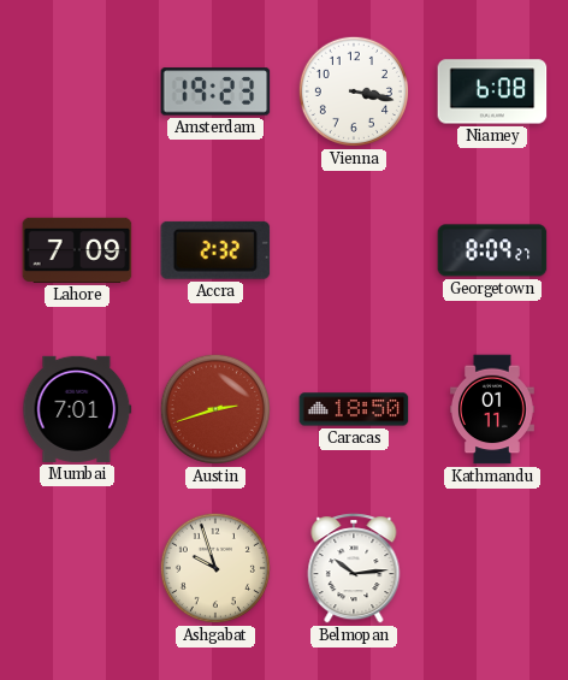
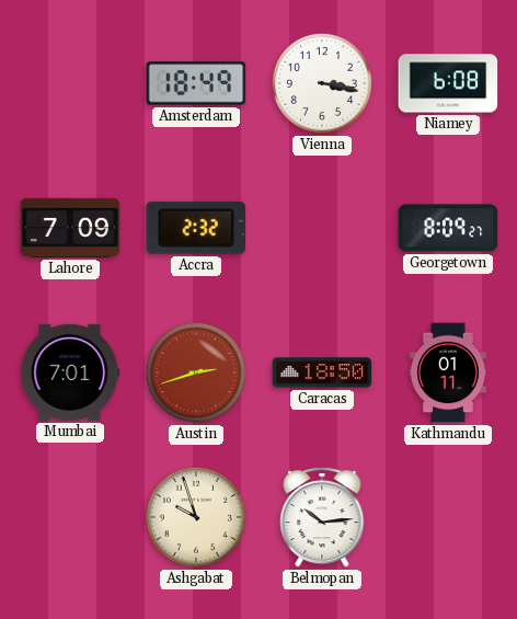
Amsterdam: 19:23 -> 18:49
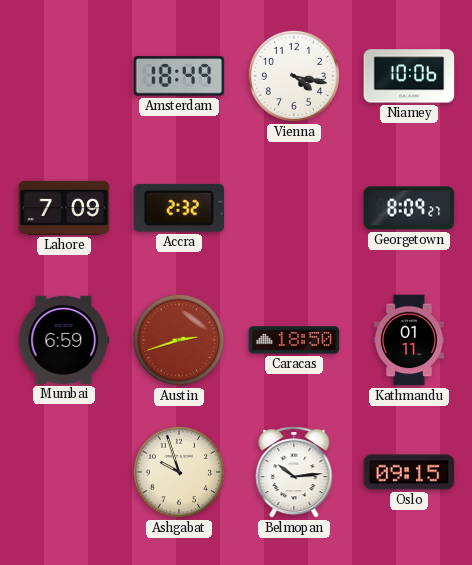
Vienna: 3:17 -> 4:17
Niamey: 6:08 -> 10:06
Mumbai: 7:01 -> 6:59
Oslo: none -> 09:15
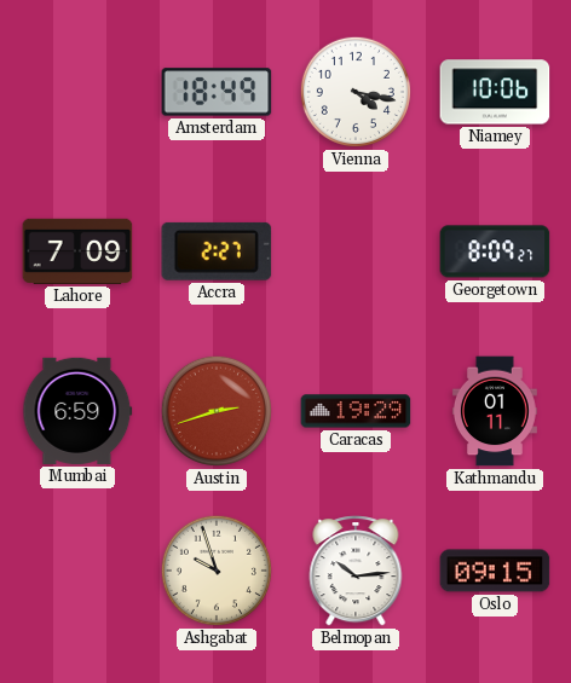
Accra: 2:32 -> 2:27
Caracas: 18:50 -> 19:29
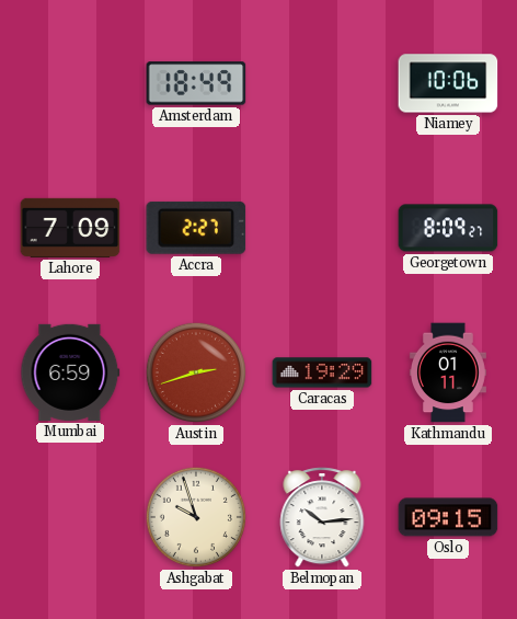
Vienna: 4:17 -> none
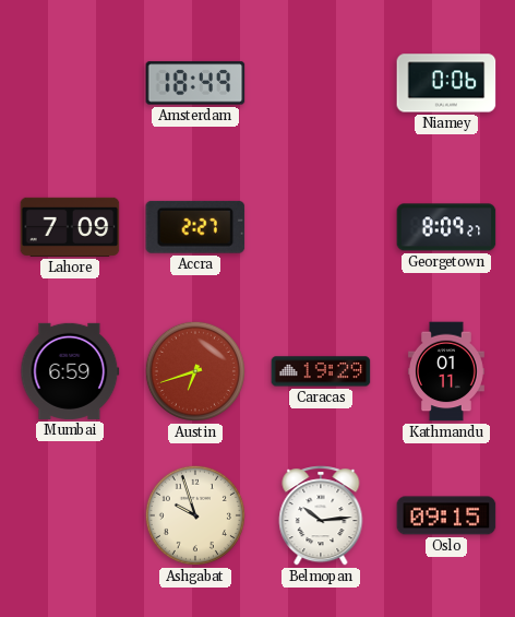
Niamey: 10:06 -> 0:06
Austin: 2:42 -> 6:42
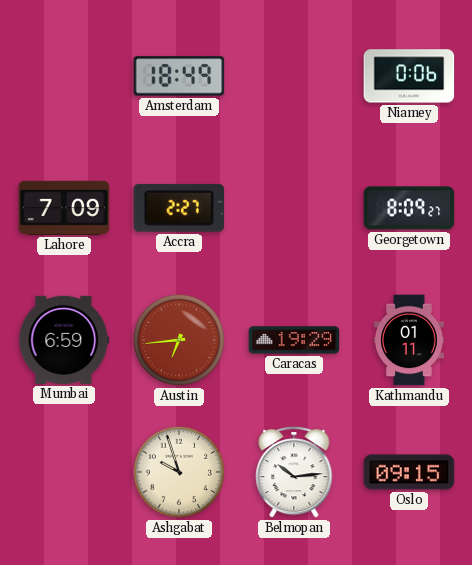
Austin: 6:42 -> 6:44
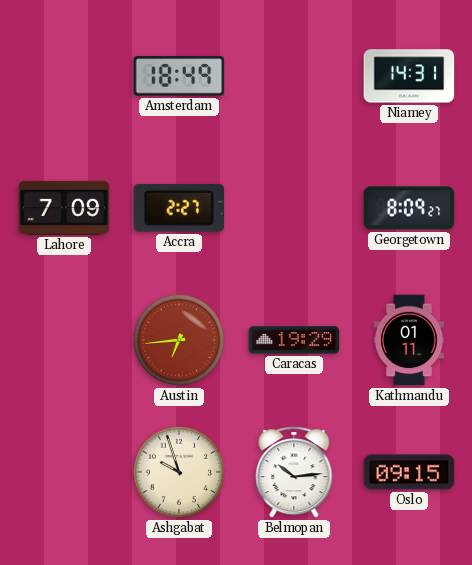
Niamey: 0:06 -> 14:31
Mumbai: 6:59 -> none
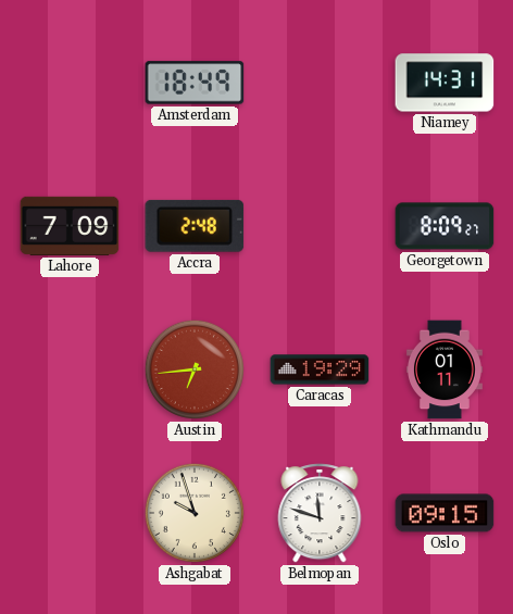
Accra: 2:27 -> 2:48
Belmopan: 10:14 -> 11:48
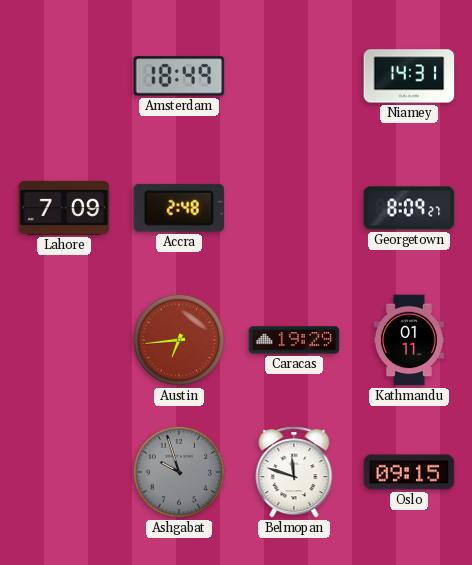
Ashgabat dial: cream -> grey
